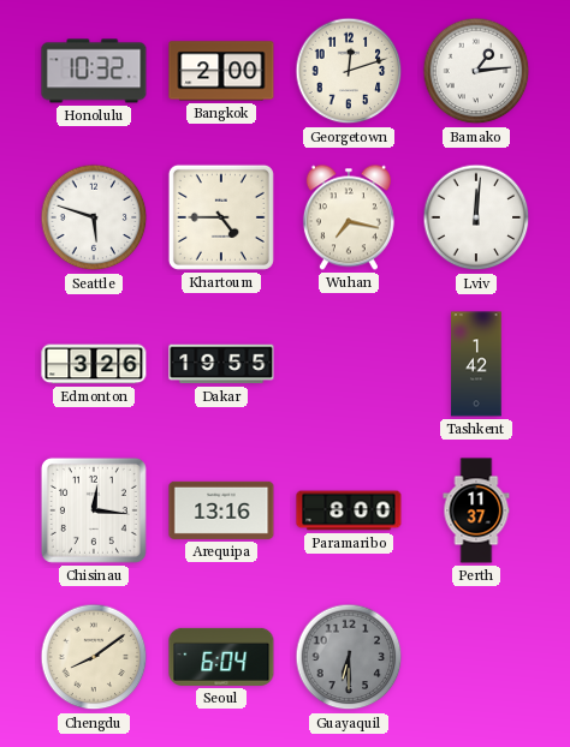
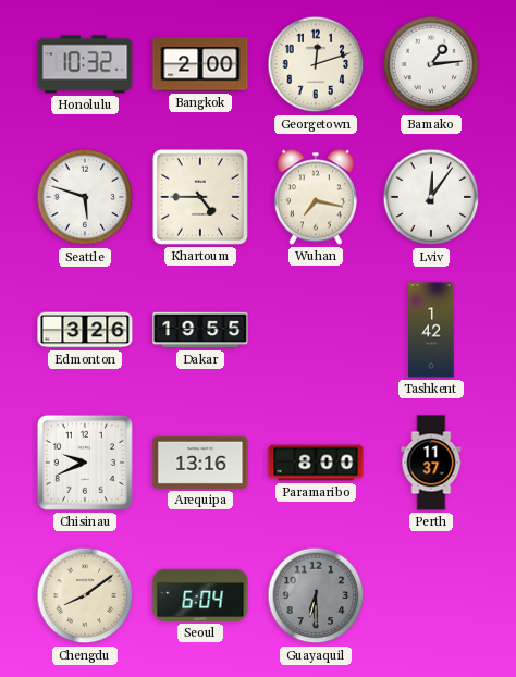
Lviv: 12:01 -> 12:06
Chisinau: 12:16 -> 9:41
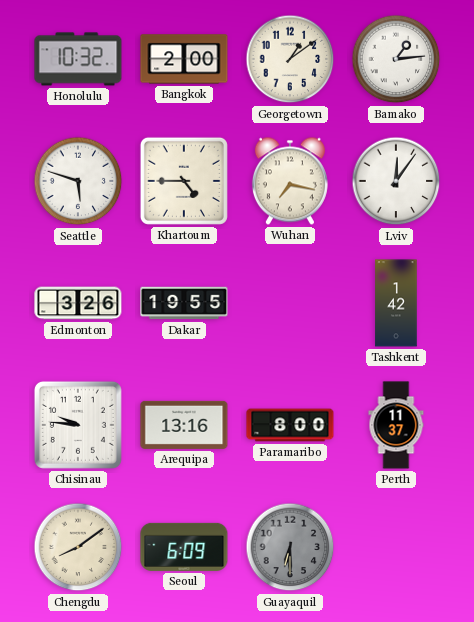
Georgetown: 12:12 -> 1:09
Chisinau: 9:41 -> 9:46
Seoul: 6:04 -> 6:09
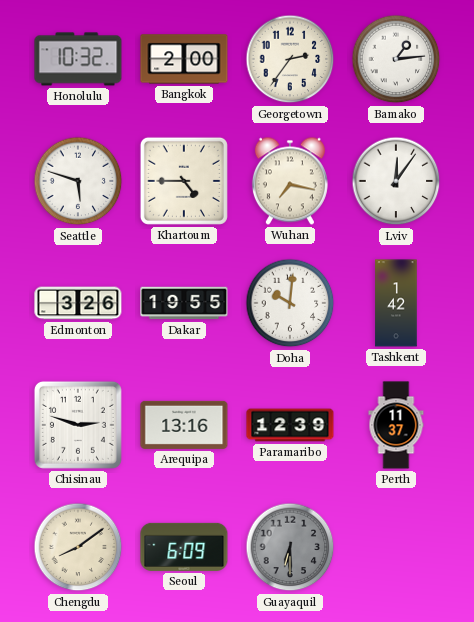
Georgetown: 1:09 -> 2:36
Doha: none -> 10:01
Chisinau: 9:46 -> 2:48
Paramaribo: 8:00 -> 12:39
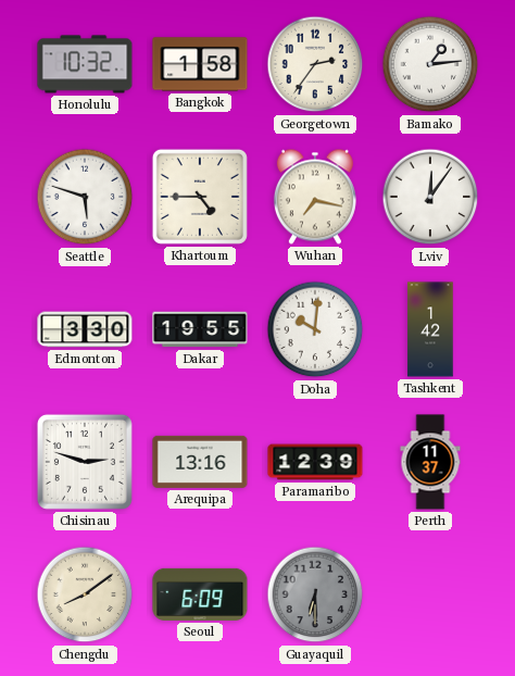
Bangkok: 2:00 -> 1:58
Edmonton: 3:26 -> 3:30
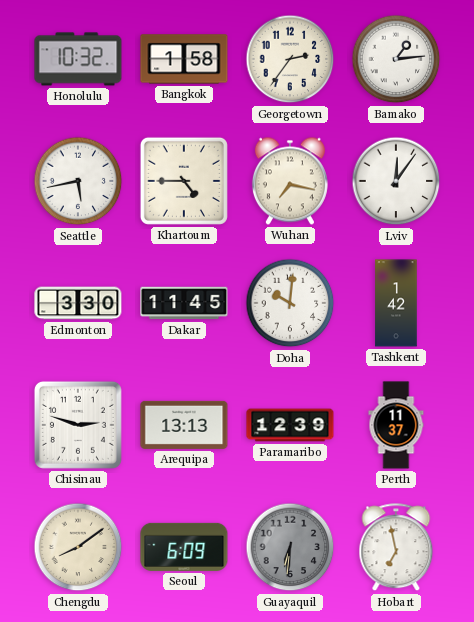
Seattle: 5:48 -> 5:43
Dakar: 19:55 -> 11:45
Arequipa: 13:16 -> 13:13
Guayaquil: 6:30 -> 6:31
Hobart: none -> 6:58
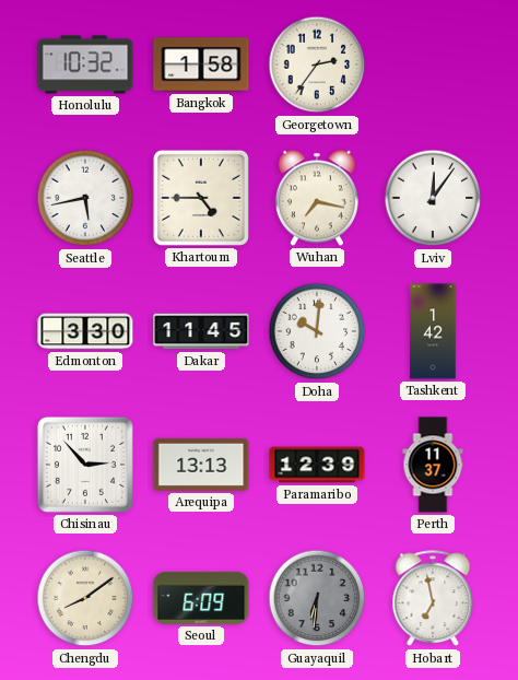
Bamako: 1:14 -> none
Chisinau: 2:48 -> 2:53
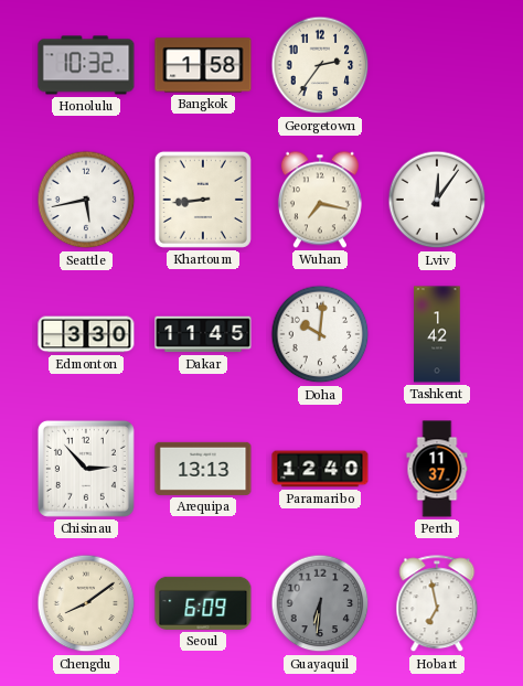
Khartoum: 4:45 -> 8:44
Paramaribo: 12:39 -> 12:40
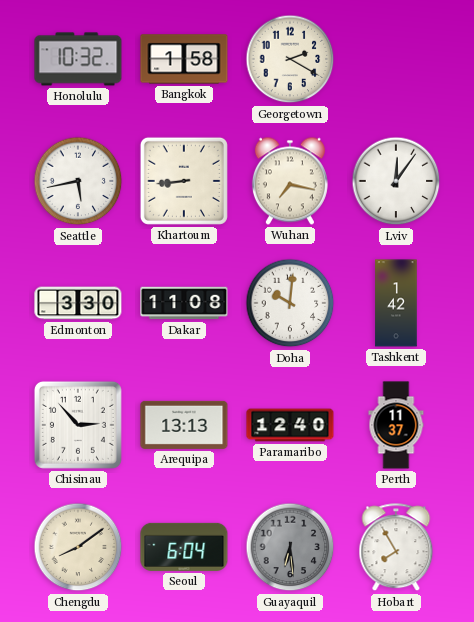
Georgetown: 2:36 -> 2:20
Dakar: 11:45 -> 11:08
Seoul: 6:09 -> 6:04
Guayaquil: 6:31 -> 6:29
Hobart: 6:58 -> 7:55
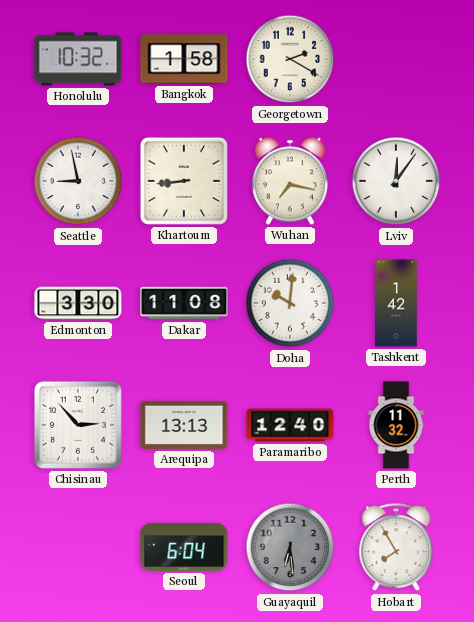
Seattle: 5:43 -> 8:58
Perth: 11:37 -> 11:32
Chengdu: 8:09 -> none
